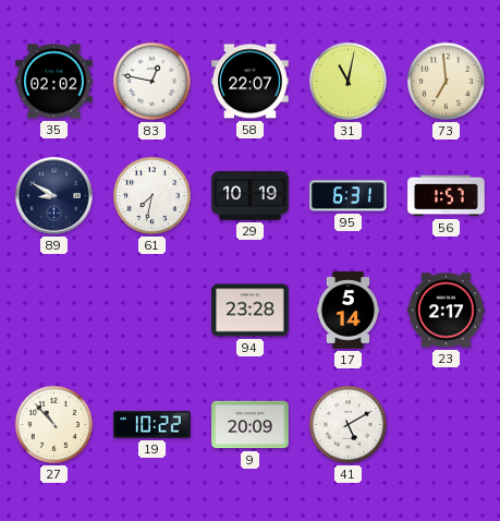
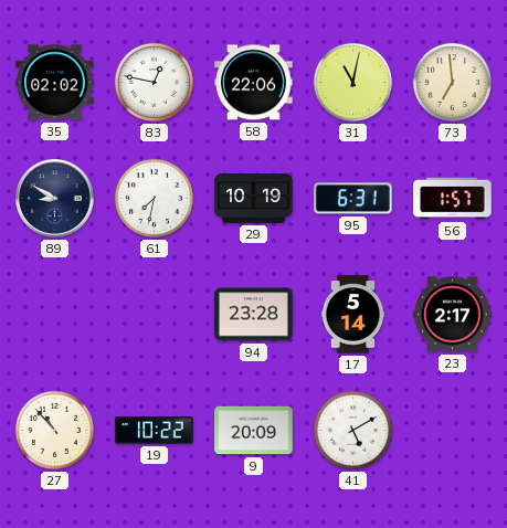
58: 22:07 -> 22:06
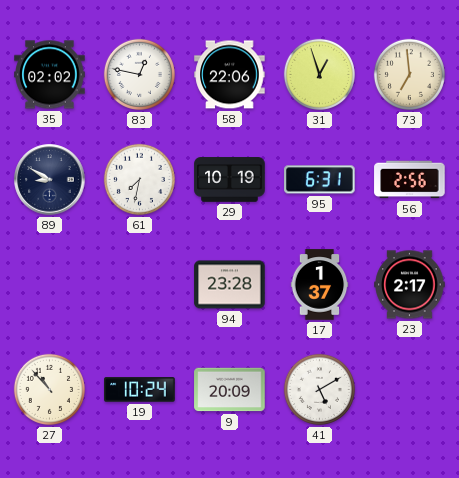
31: 11:02 -> 12:57
56: 1:57 -> 2:56
17: 5:14 -> 1:37
19: 10:22 -> 10:24
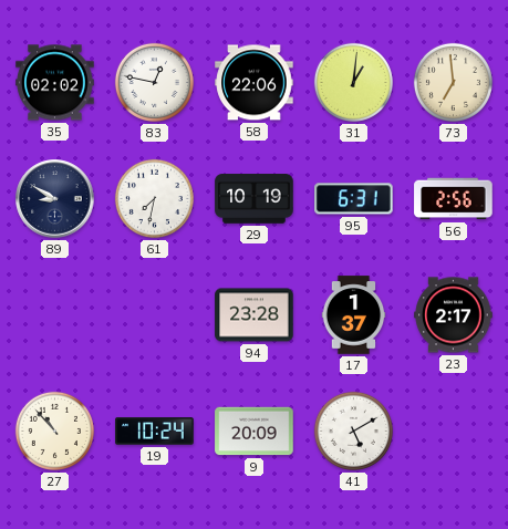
31: 12:57 -> 1:01
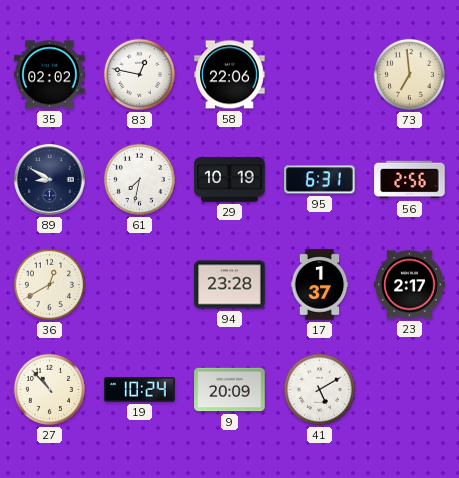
31: 1:01 -> none
36: none -> 12:40
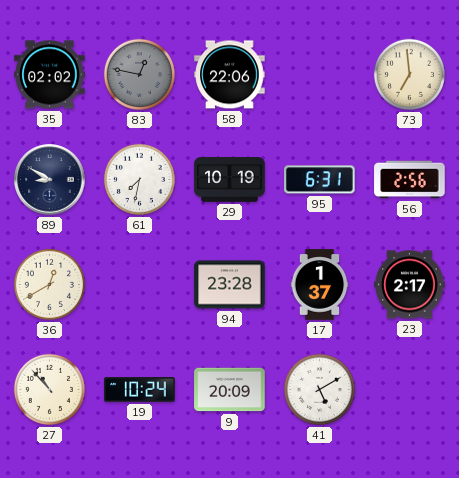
83 dial: white -> grey
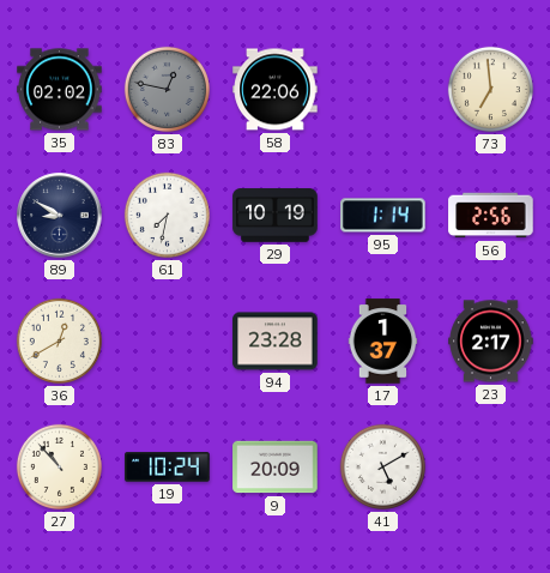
95: 6:31 -> 1:14
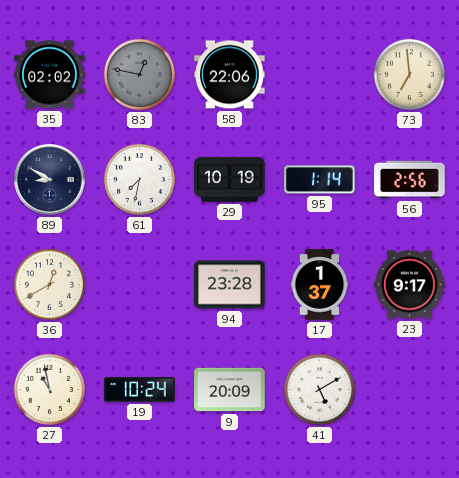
23: 2:17 -> 9:17
27: 10:53 -> 10:58
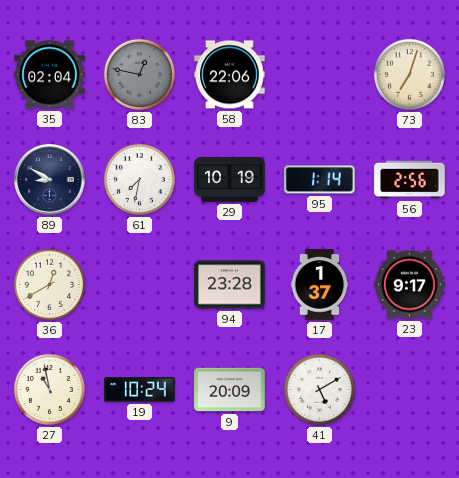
35: 02:02 -> 02:04
73: 6:59 -> 7:03
